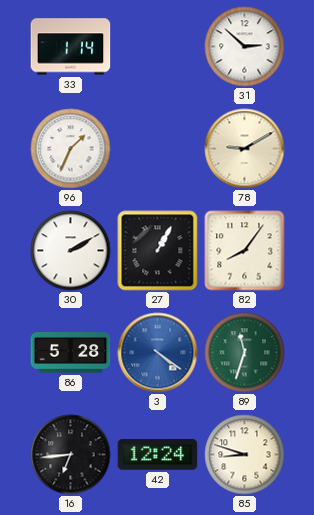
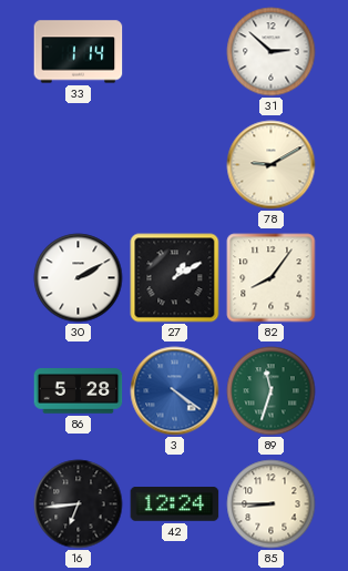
96: 1:34 -> none
27: 1:05 -> 1:10
85: 8:48 -> 8:45
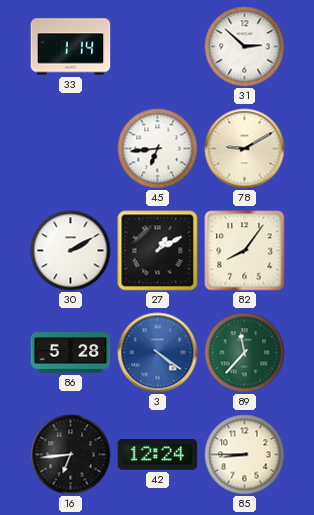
45: none -> 6:44
89: 11:33 -> 11:37
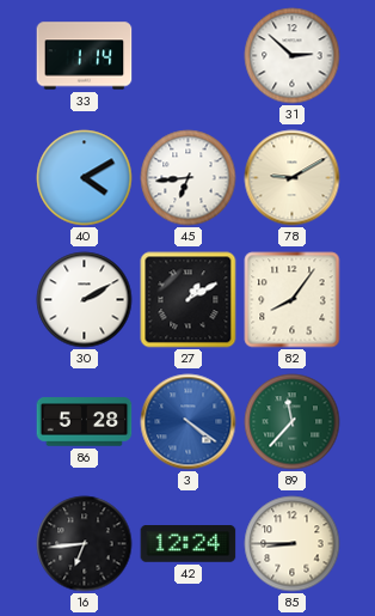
40: none -> 4:10
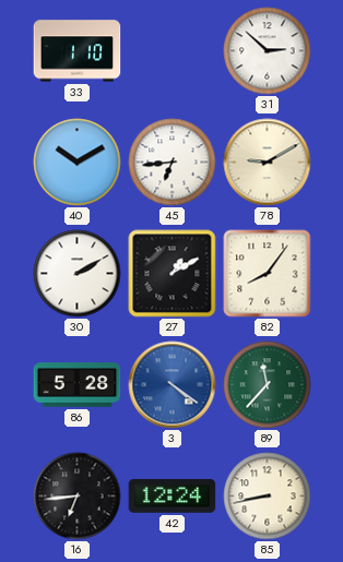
33: 1:14 -> 1:10
40: 4:10 -> 10:10
85: 8:45 -> 8:43
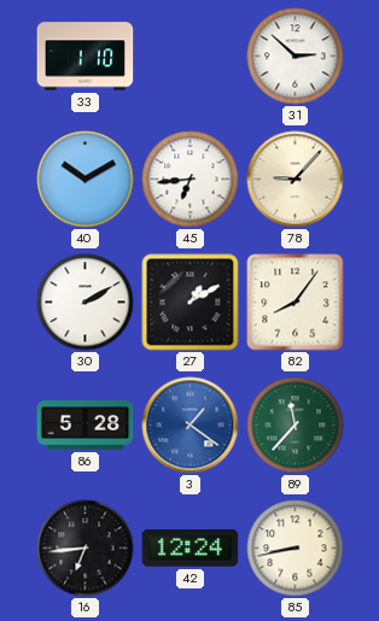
78: 9:10 -> 9:07
3: 4:21 -> 1:21
